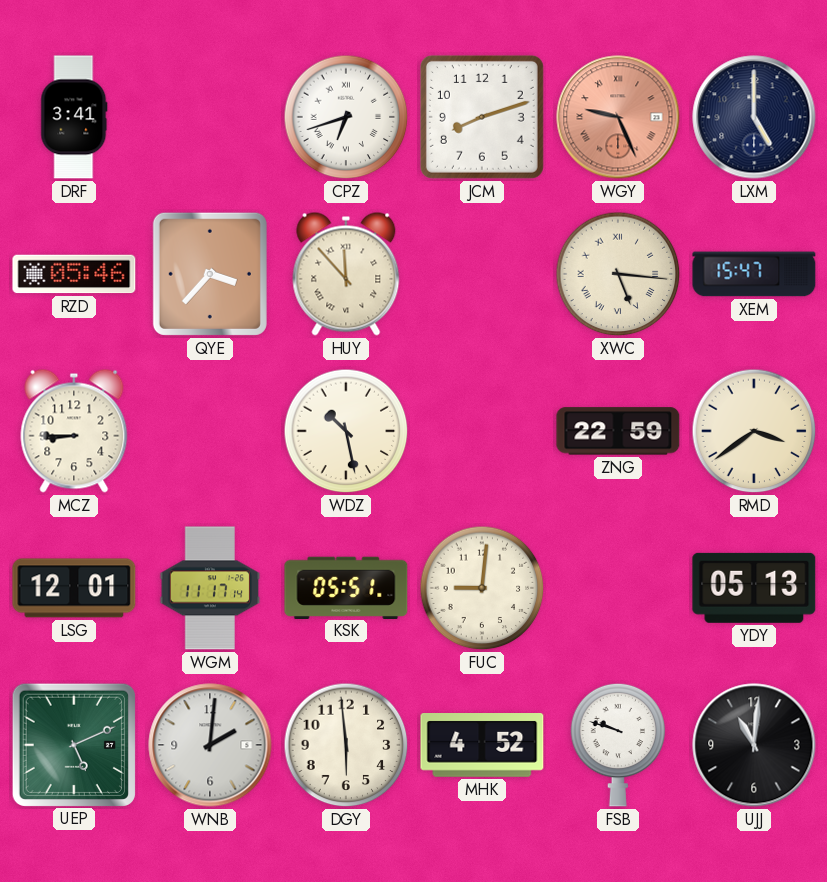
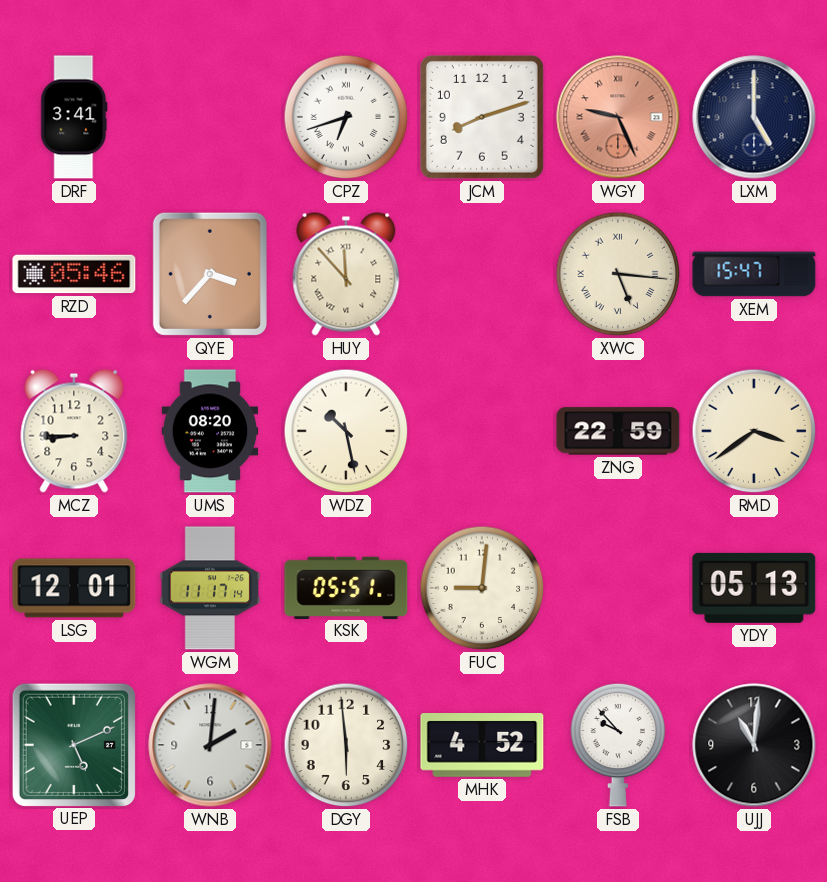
UMS: none -> 08:20
FSB: 9:48 -> 9:53
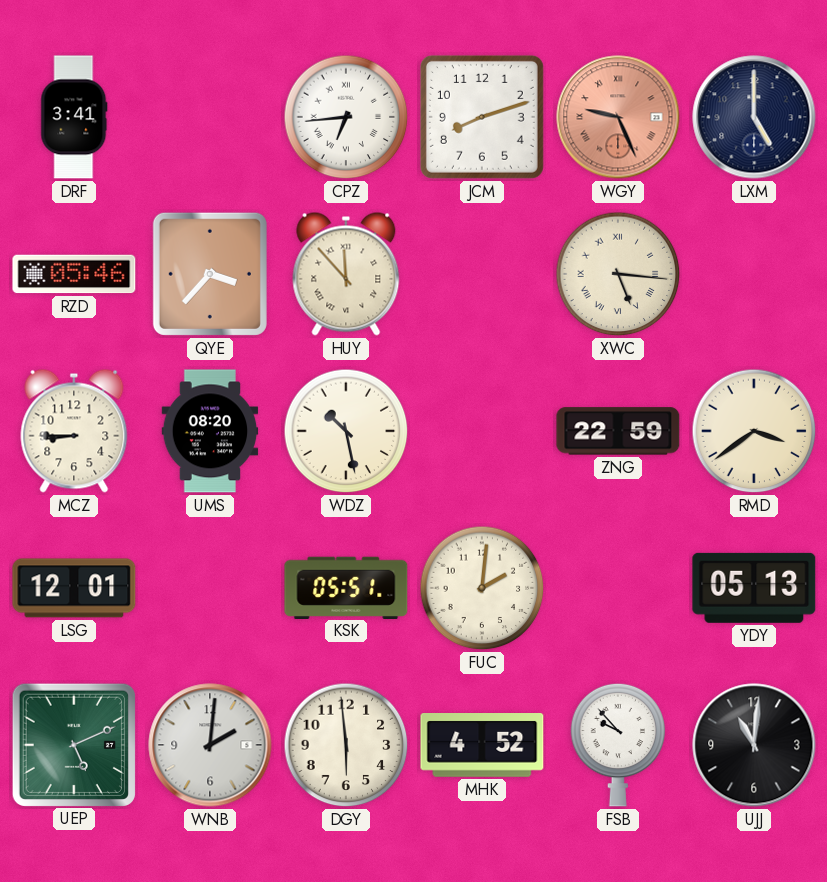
CPZ: 6:42 -> 6:44
XEM: 15:47 -> none
WGM: 11:17 -> none
FUC: 9:01 -> 2:01
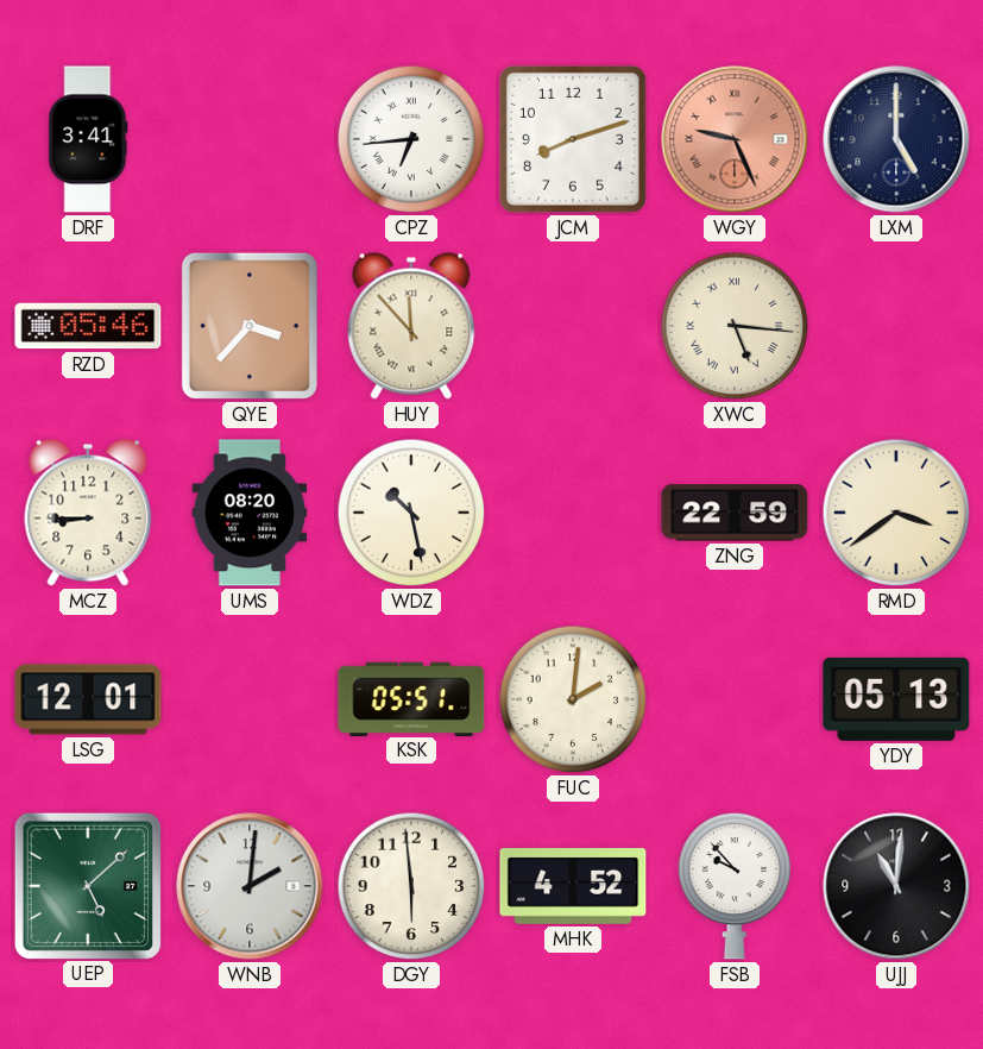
UEP: 5:11 -> 5:08
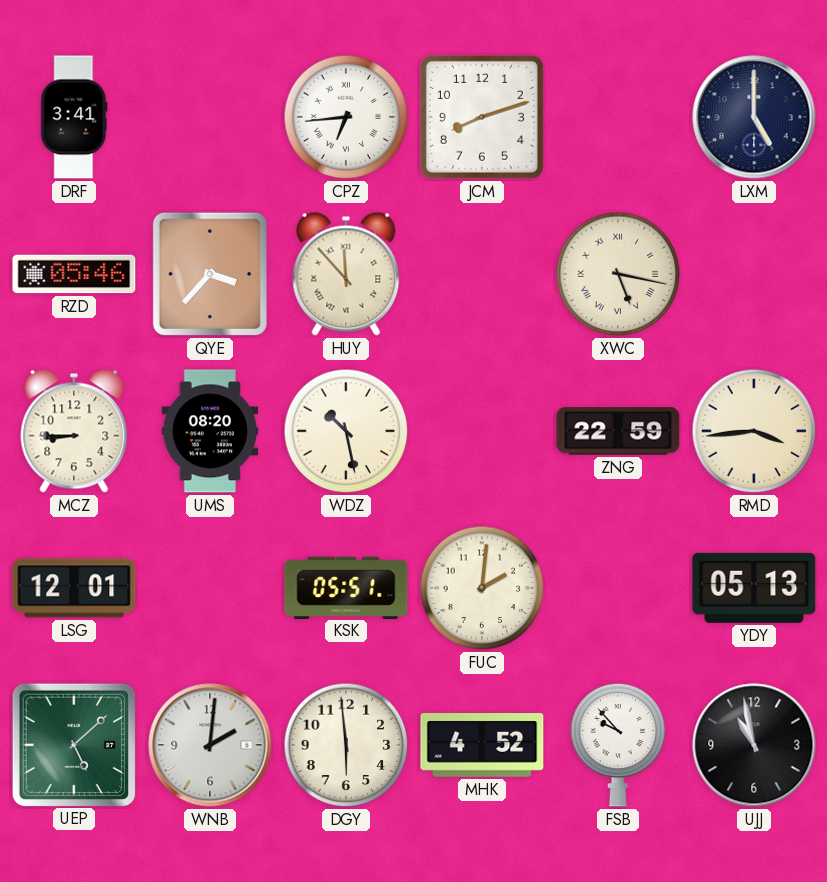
WGY: 9:26 -> none
XWC: 5:16 -> 5:17
RMD: 3:39 -> 3:44
UJJ: 11:01 -> 10:58
